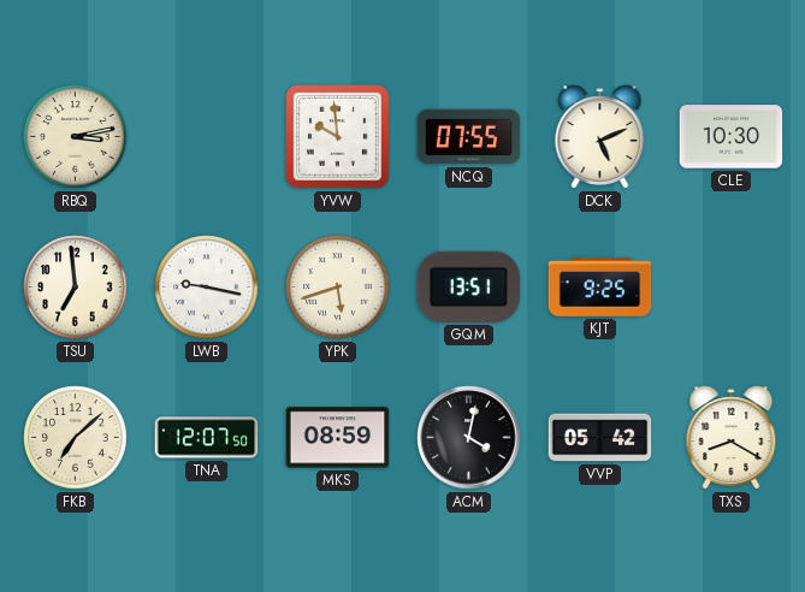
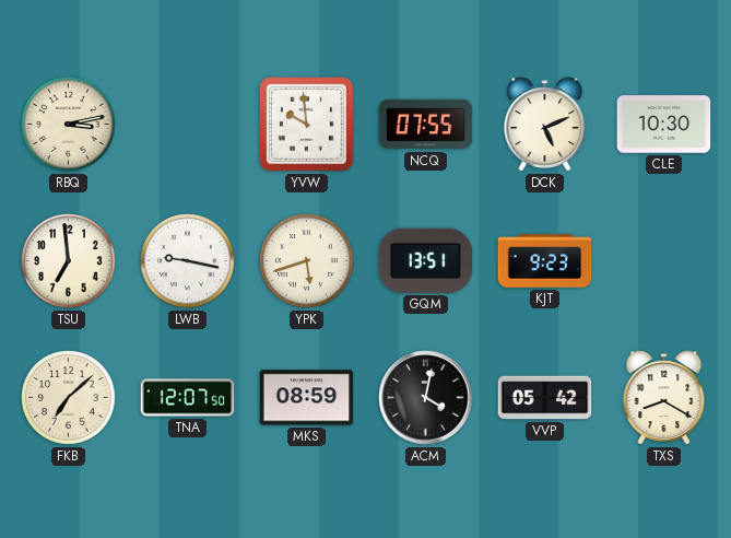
KJT: 9:25 -> 9:23
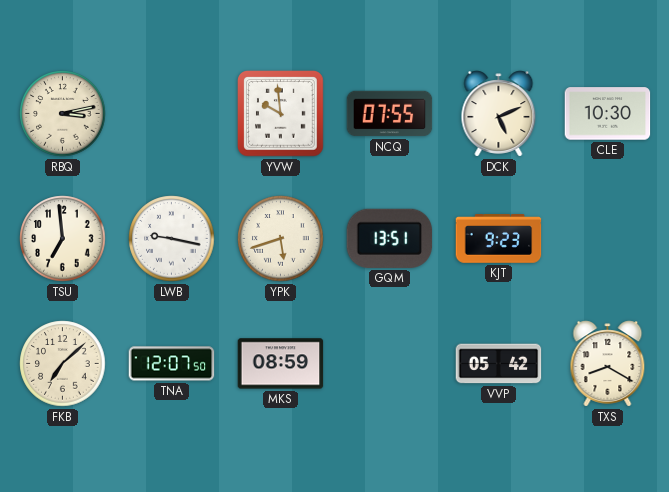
ACM: 4:02 -> none
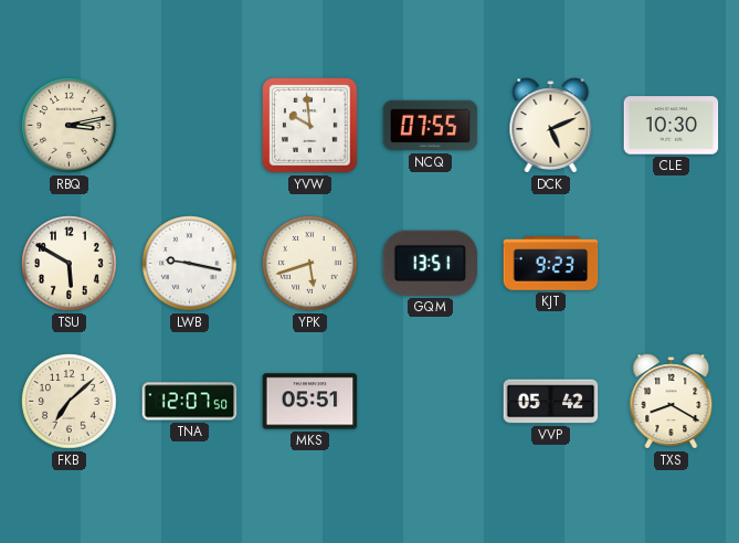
TSU: 6:59 -> 5:50
MKS: 08:59 -> 05:51
